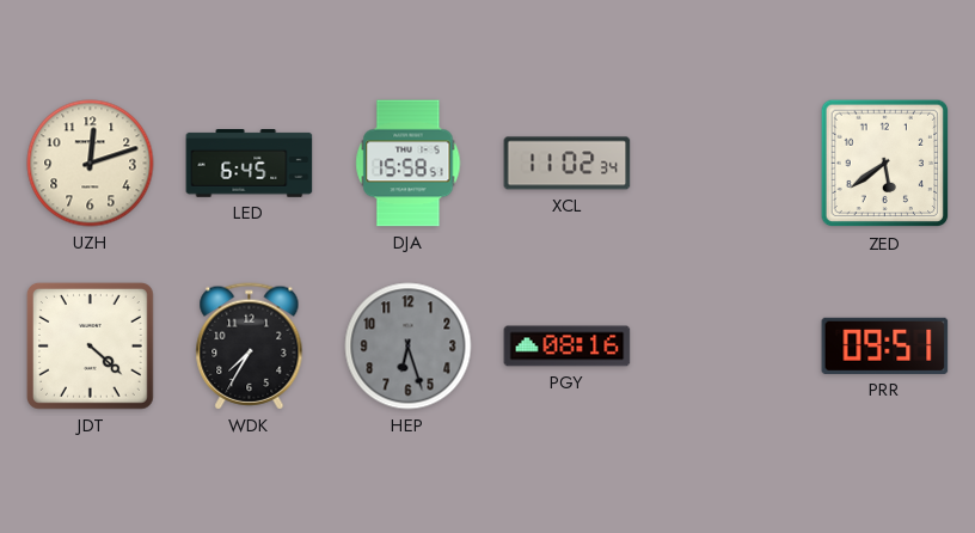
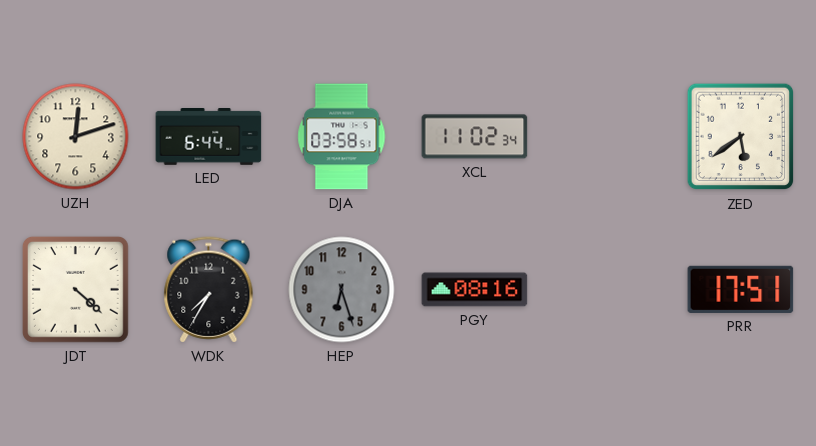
LED: 6:45 -> 6:44
DJA: 15:58 -> 03:58
PRR: 09:51 -> 17:51
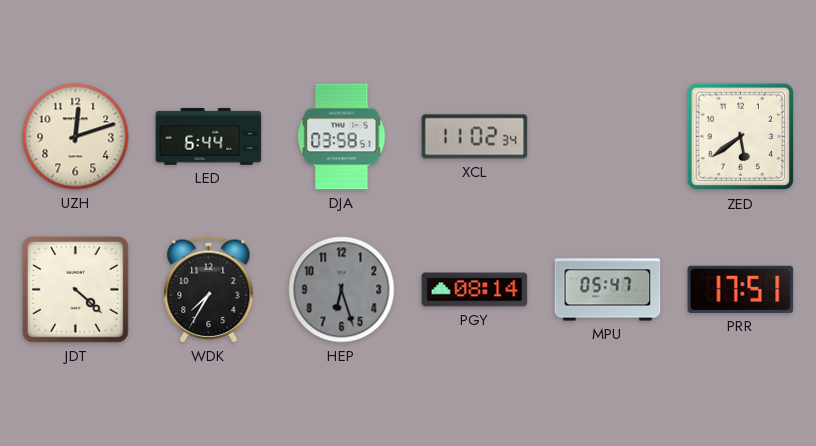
PGY: 08:16 -> 08:14
MPU: none -> 05:47
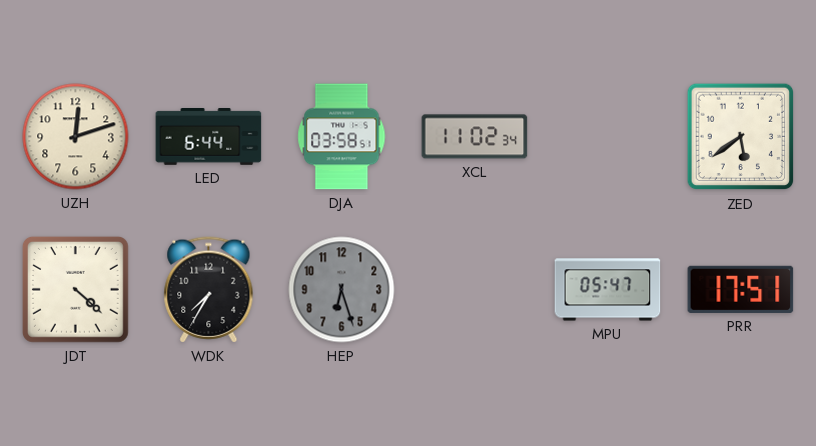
PGY: 08:14 -> none
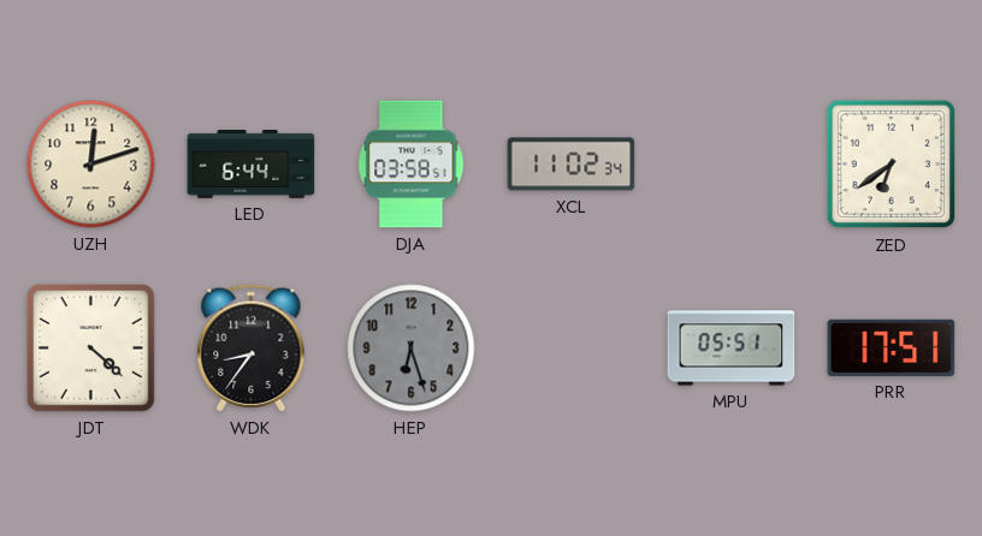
ZED: 5:39 -> 6:39
WDK: 7:35 -> 8:36
MPU: 05:47 -> 05:51
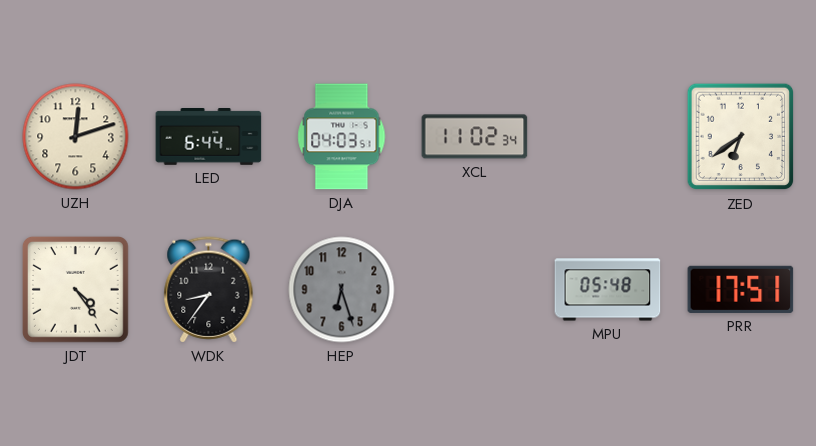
DJA: 03:58 -> 04:03
JDT: 4:22 -> 4:24
MPU: 05:51 -> 05:48
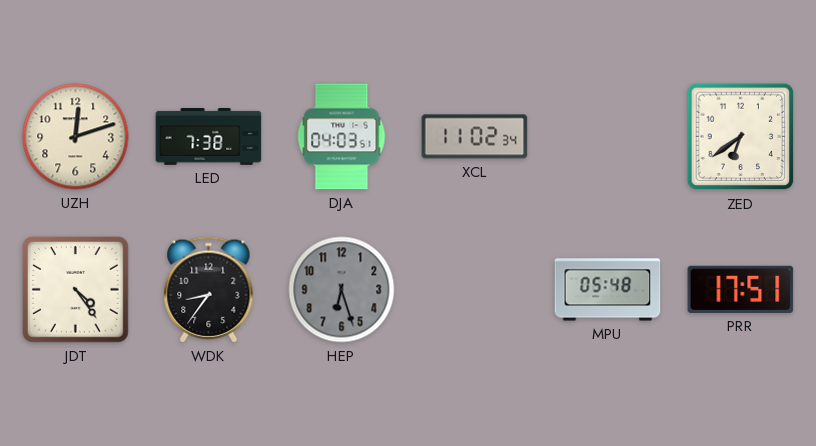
LED: 6:44 -> 7:38
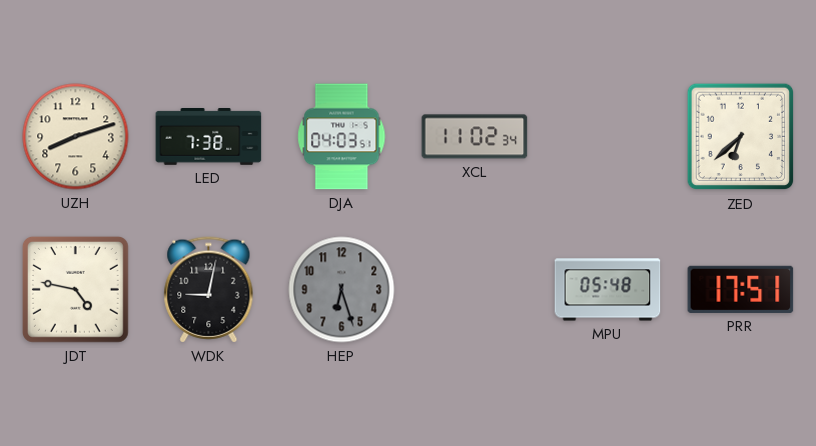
UZH: 12:12 -> 8:12
ZED: 6:39 -> 6:38
JDT: 4:24 -> 4:47
WDK: 8:36 -> 9:02
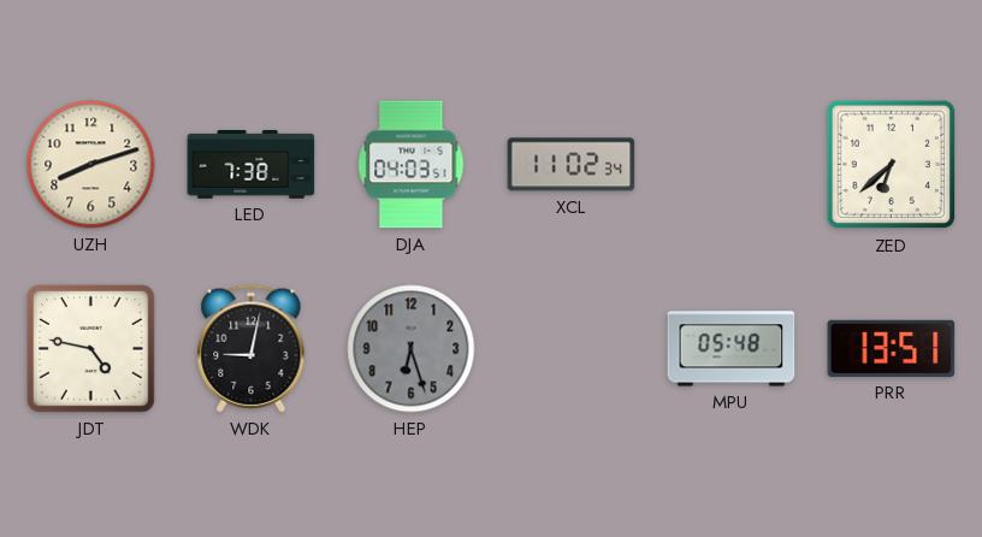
PRR: 17:51 -> 13:51
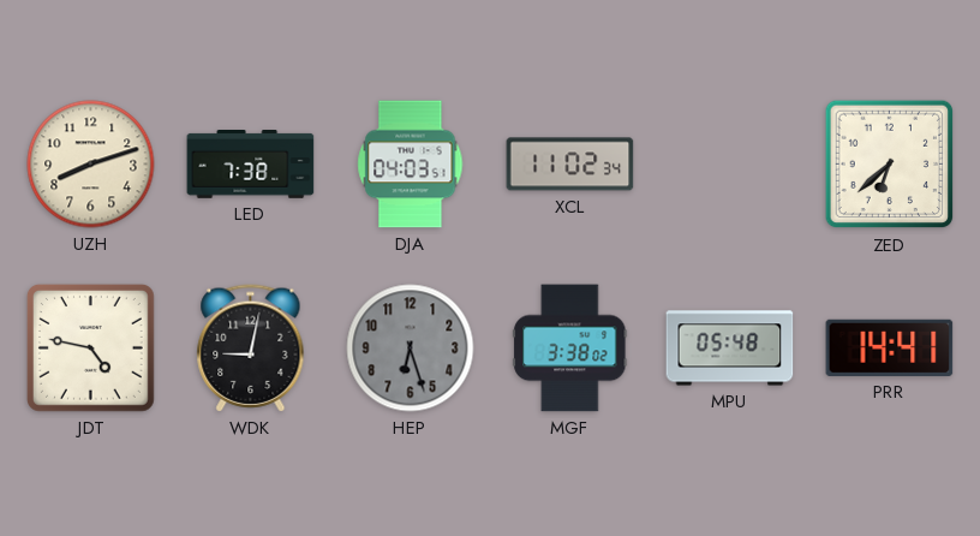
MGF: none -> 3:38
PRR: 13:51 -> 14:41
